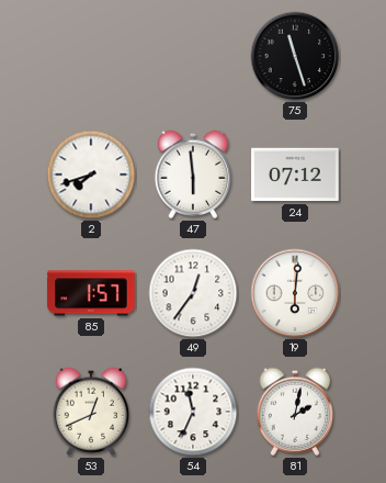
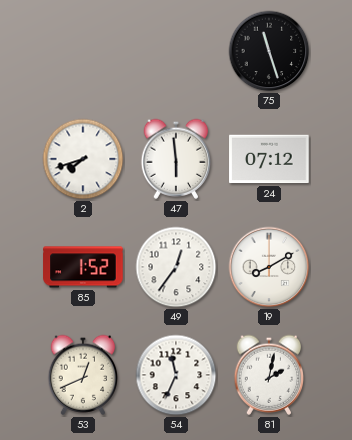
85: 1:57 -> 1:52
19: 6:01 -> 8:10
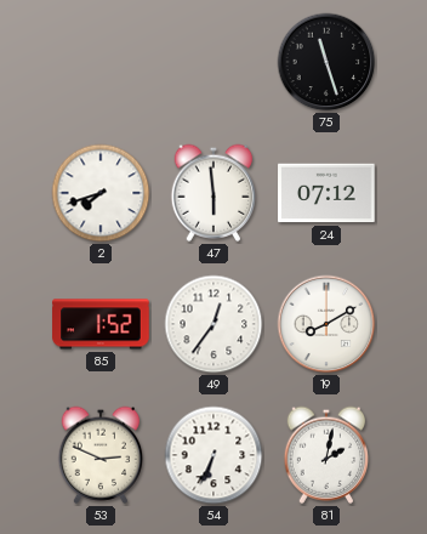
53: 12:41 -> 2:49
54: 11:34 -> 6:34
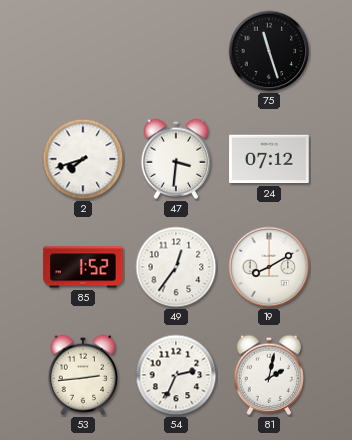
47: 5:59 -> 3:31
53: 2:49 -> 2:44
54: 6:34 -> 2:34
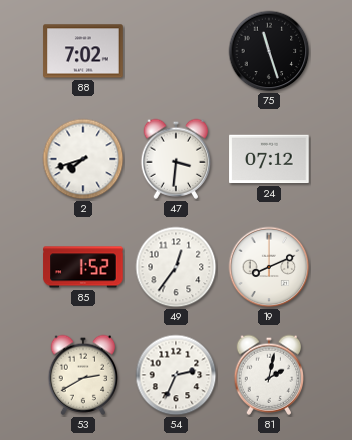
88: none -> 7:02
19: 8:10 -> 8:11
53: 2:44 -> 2:40
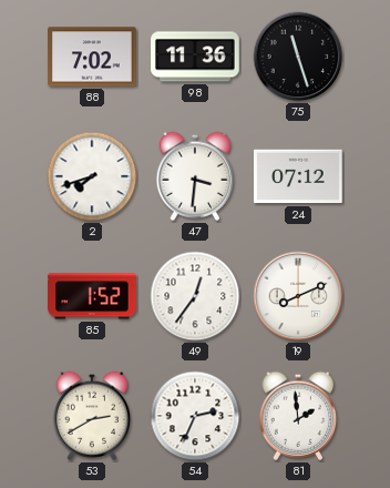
98: none -> 11:36
81: 2:02 -> 1:59
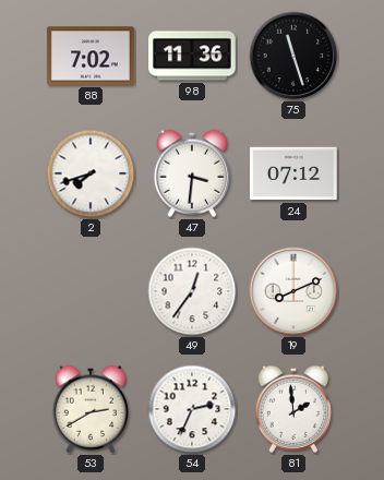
85: 1:52 -> none
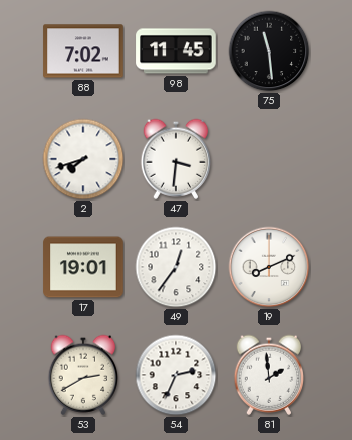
98: 11:36 -> 11:45
75: 11:27 -> 11:29
24: 07:12 -> none
17: none -> 19:01
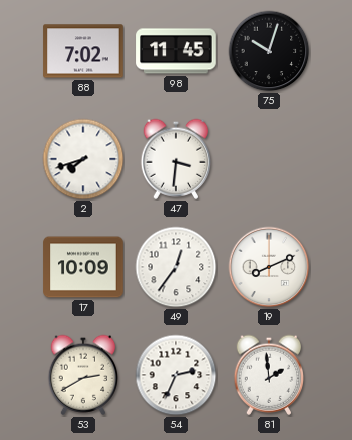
75: 11:29 -> 10:03
17: 19:01 -> 10:09
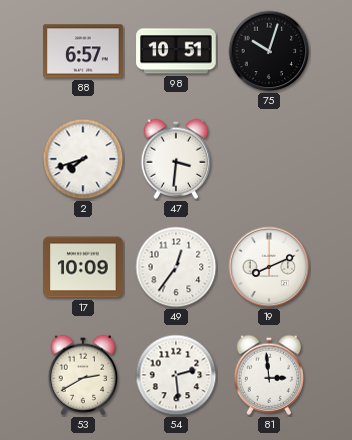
88: 7:02 -> 6:57
98: 11:45 -> 10:51
54: 2:34 -> 2:29
81: 1:59 -> 2:59
